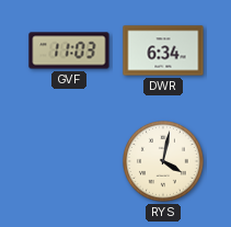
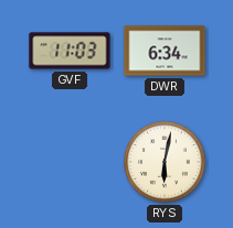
RYS: 4:02 -> 6:02
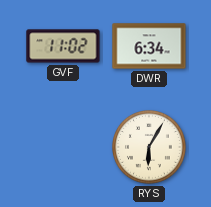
GVF: 11:03 -> 11:02
RYS: 6:02 -> 6:05
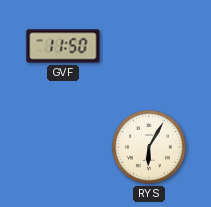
GVF: 11:02 -> 11:50
DWR: 6:34 -> none
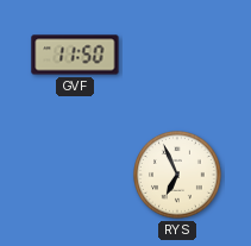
RYS: 6:05 -> 6:56
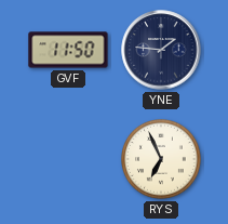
YNE: none -> 1:46
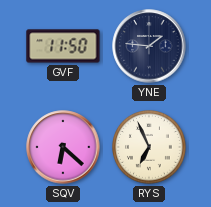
SQV: none -> 6:22
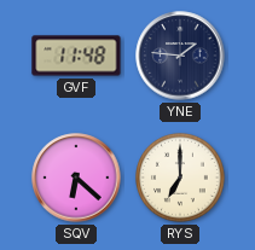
GVF: 11:50 -> 11:48
RYS: 6:56 -> 7:00
